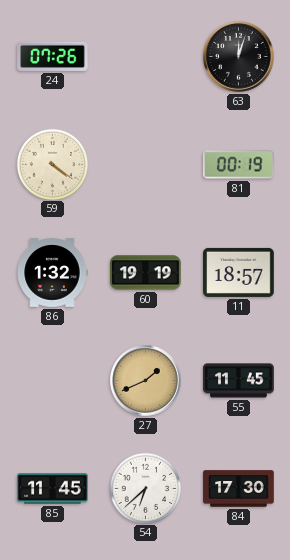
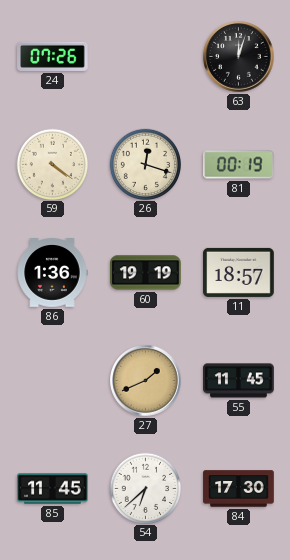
26: none -> 12:18
86: 1:32 -> 1:36
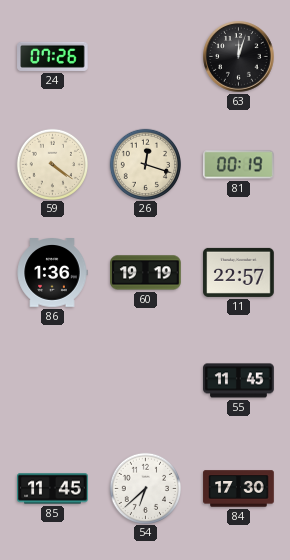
11: 18:57 -> 22:57
27: 1:41 -> none
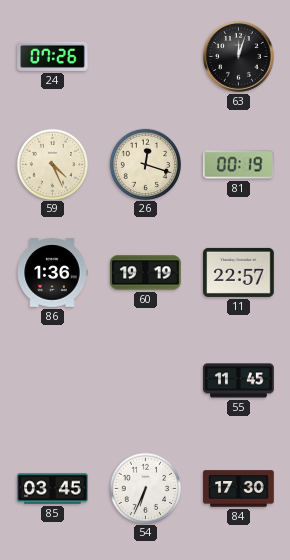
59: 4:21 -> 4:26
85: 11:45 -> 03:45
54: 6:38 -> 6:34
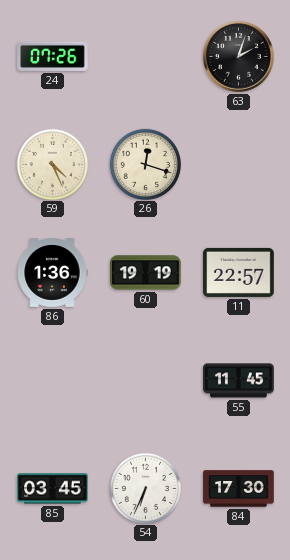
63: 12:03 -> 2:03
81: 00:19 -> none
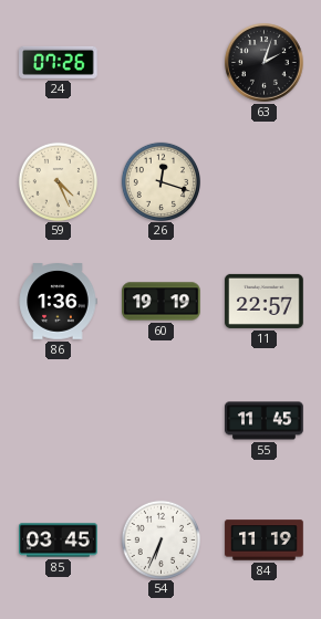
84: 17:30 -> 11:19
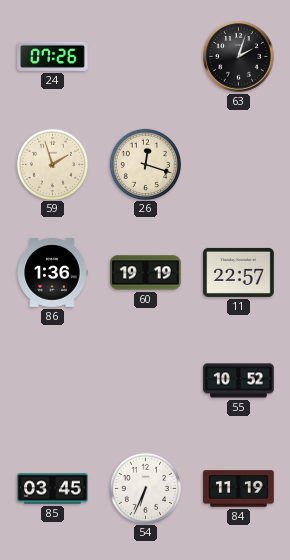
59: 4:26 -> 1:57
55: 11:45 -> 10:52
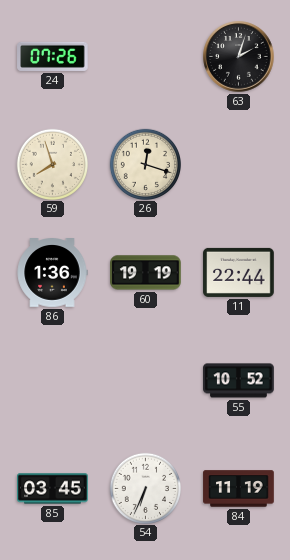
59: 1:57 -> 7:57
11: 22:57 -> 22:44
